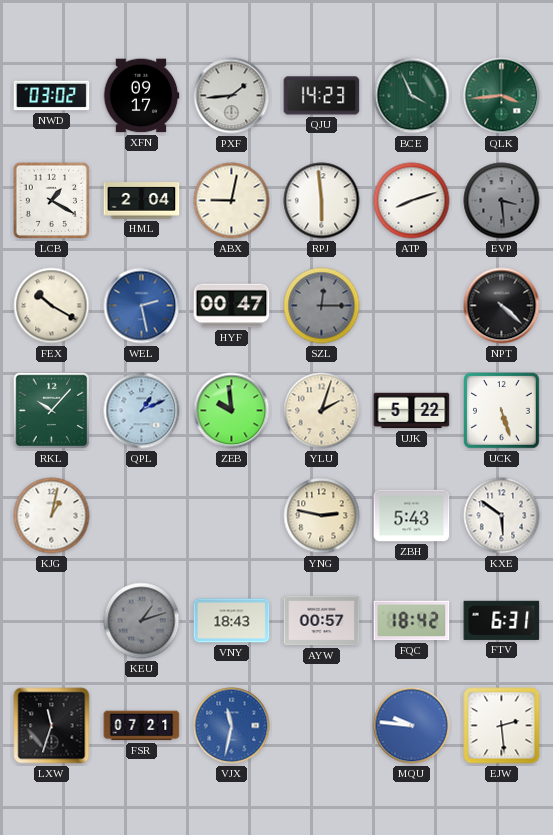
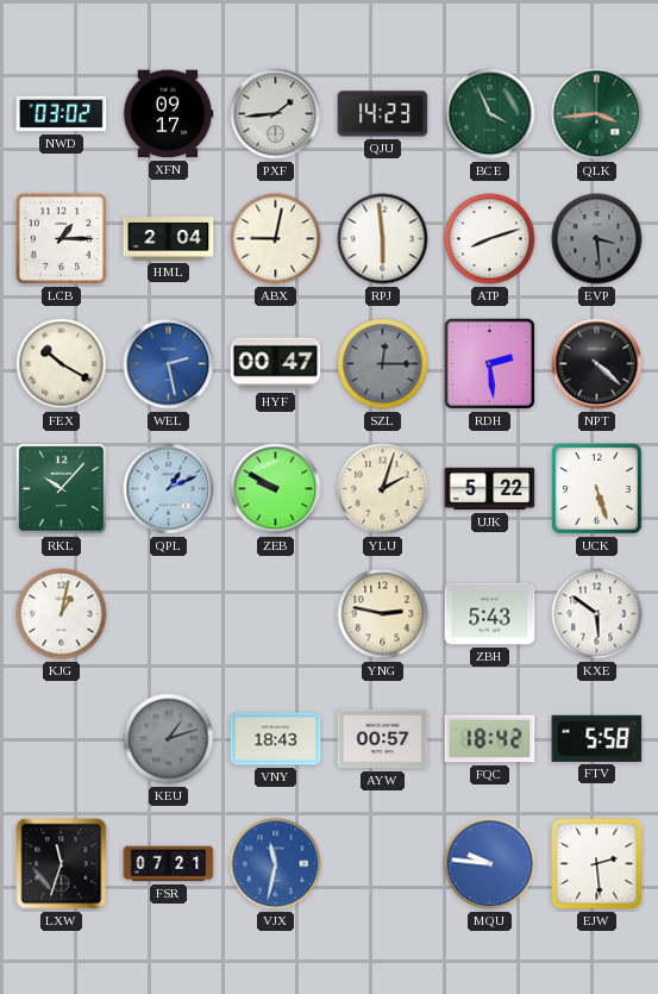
LCB: 1:20 -> 1:15
RDH: none -> 2:29
ZEB: 9:59 -> 9:50
FTV: 6:31 -> 5:58
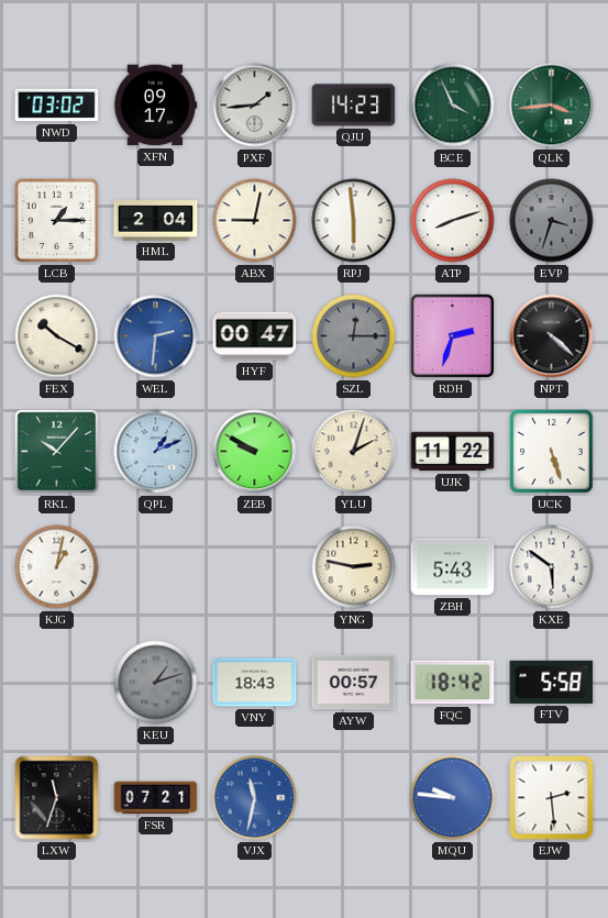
EVP: 3:29 -> 3:33
WEL: 2:28 -> 2:31
RDH: 2:29 -> 2:33
UJK: 5:22 -> 11:22
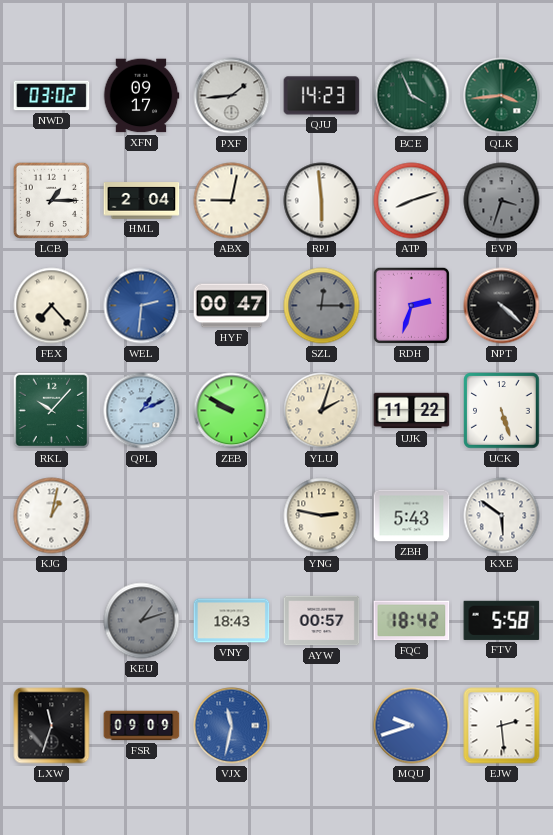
FEX: 10:20 -> 7:23
FSR: 07:21 -> 09:09
MQU: 9:46 -> 9:42
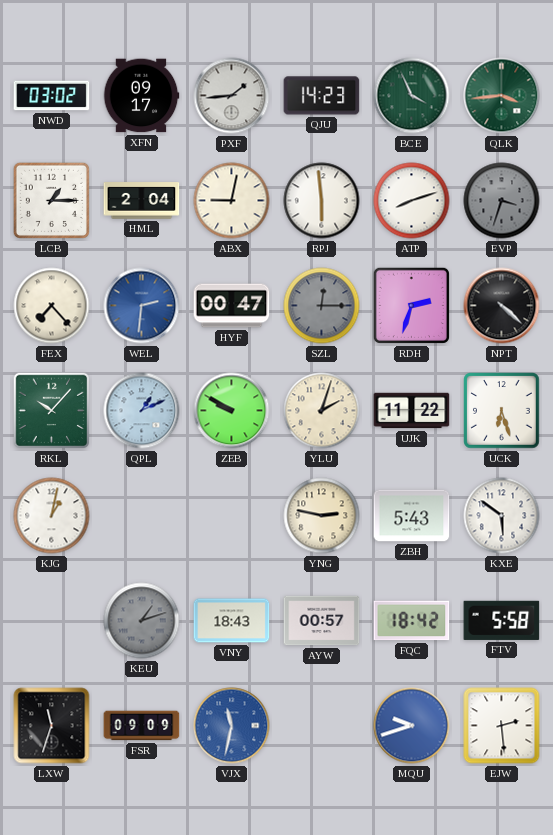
UCK: 5:27 -> 6:27
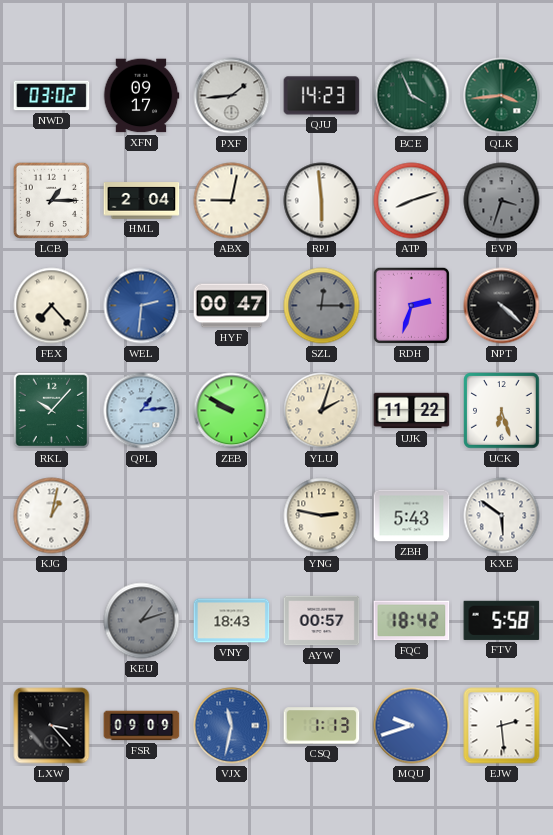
QPL: 1:11 -> 1:14
LXW: 11:33 -> 3:23
CSQ: none -> 1:13
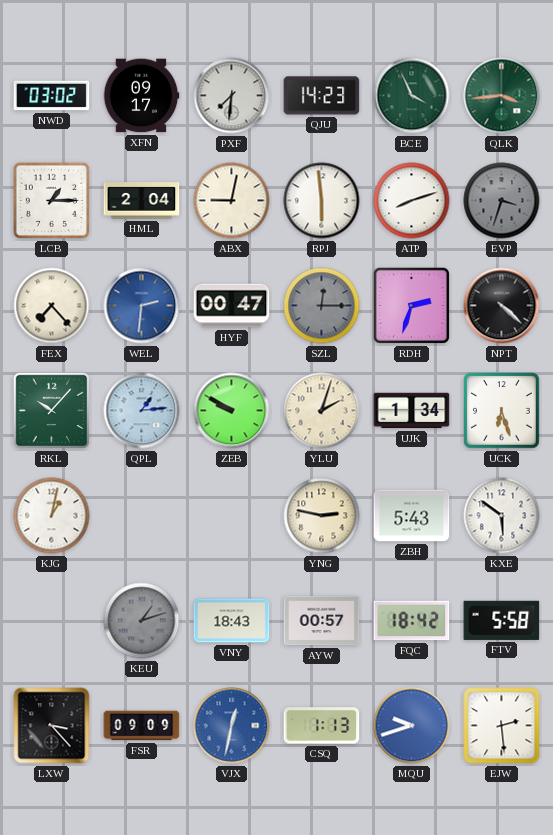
PXF: 1:44 -> 7:31
UJK: 11:22 -> 1:34
VJX: 11:32 -> 12:32
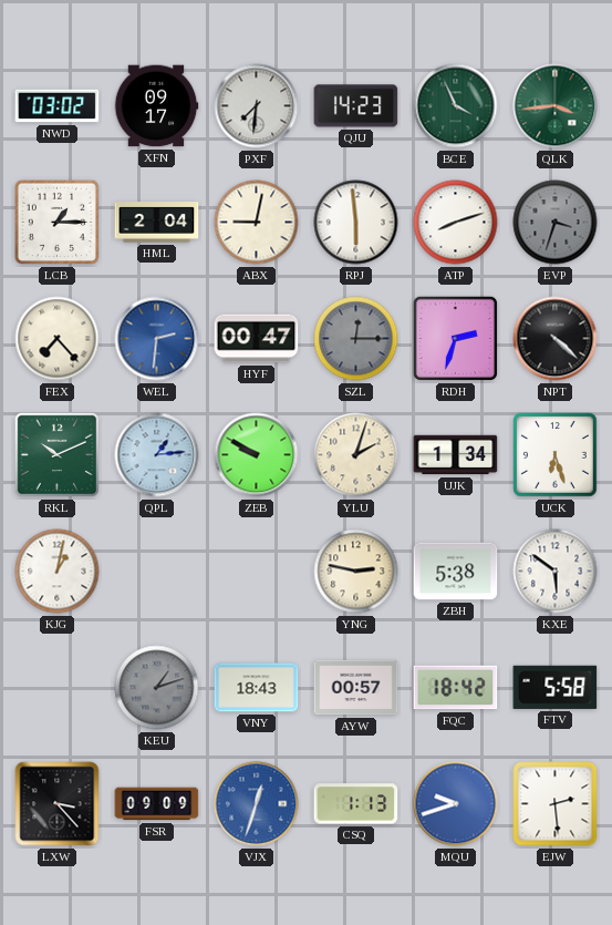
RKL: 10:07 -> 10:11
ZBH: 5:43 -> 5:38
VJX: 12:32 -> 12:33
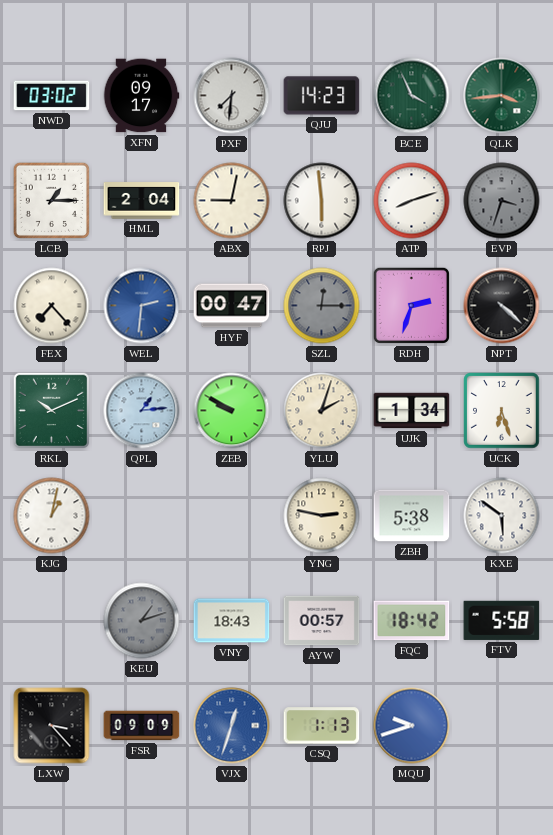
EJW: 2:29 -> none
